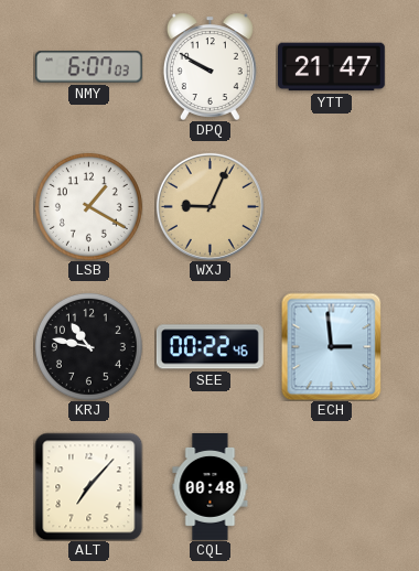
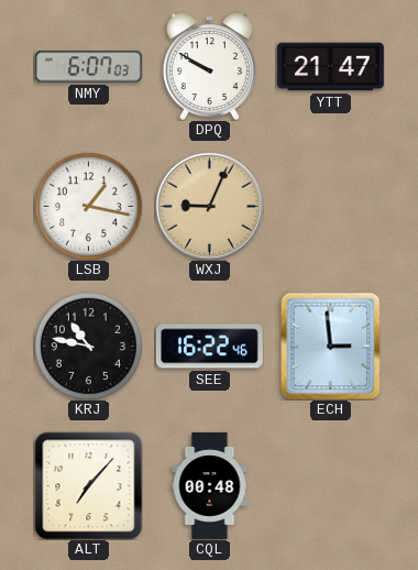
LSB: 1:20 -> 1:17
SEE: 00:22 -> 16:22
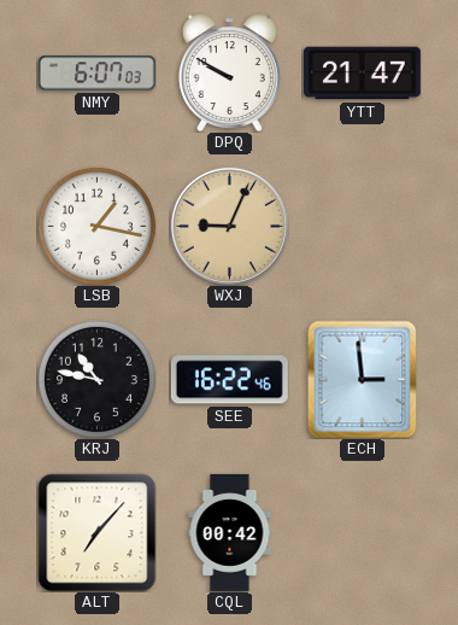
CQL: 00:48 -> 00:42
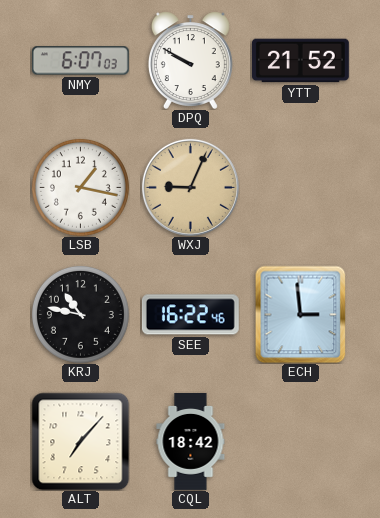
YTT: 21:47 -> 21:52
CQL: 00:42 -> 18:42
